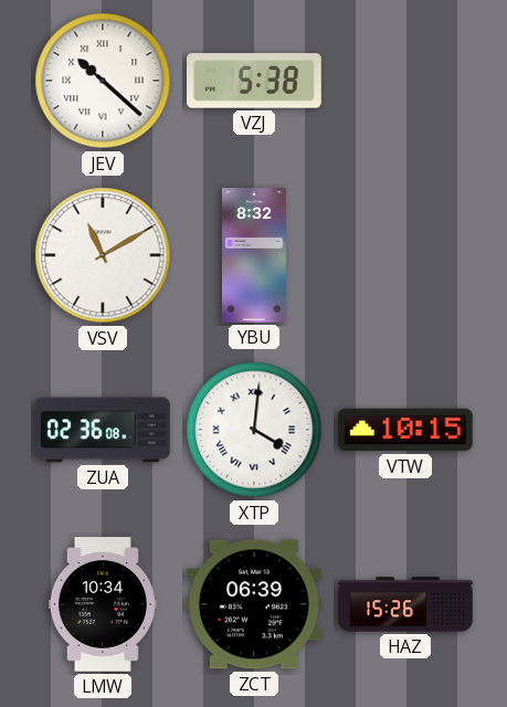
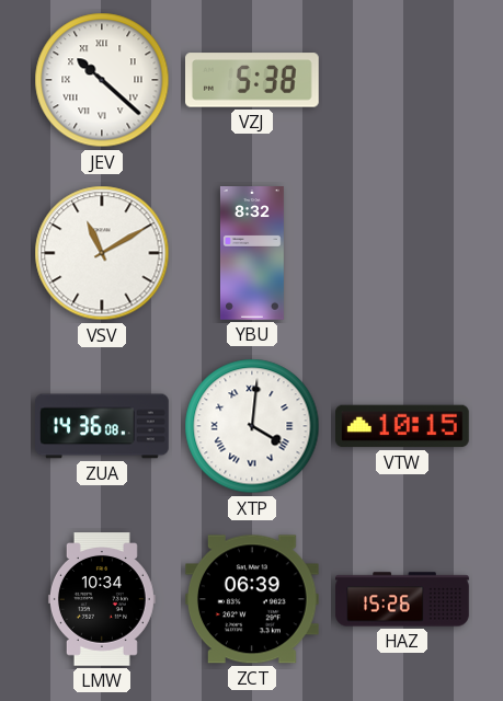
ZUA: 02:36 -> 14:36
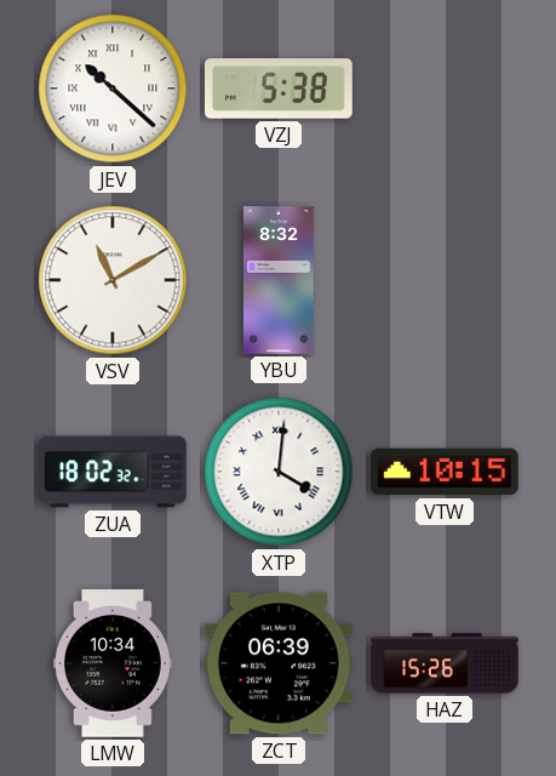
ZUA: 14:36 -> 18:02
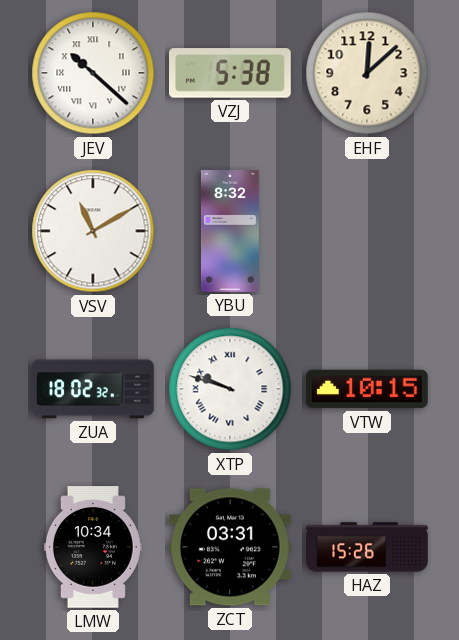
EHF: none -> 12:08
XTP: 4:01 -> 9:48
ZCT: 06:39 -> 03:31
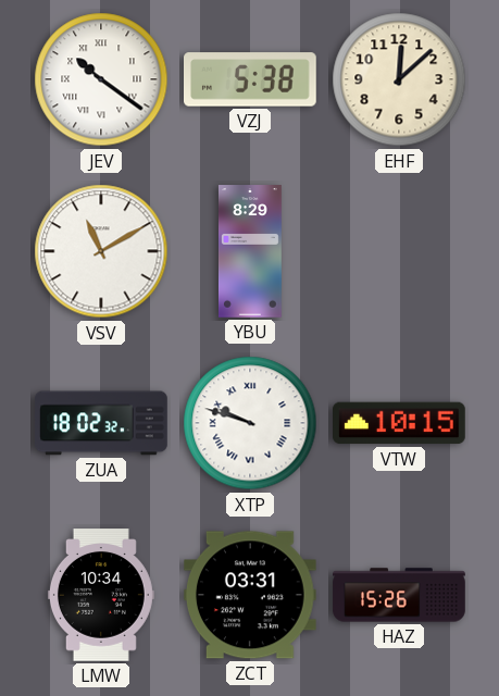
JEV: 10:22 -> 10:21
YBU: 8:32 -> 8:29
